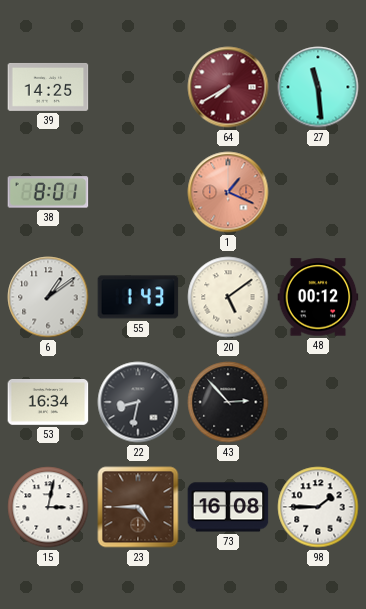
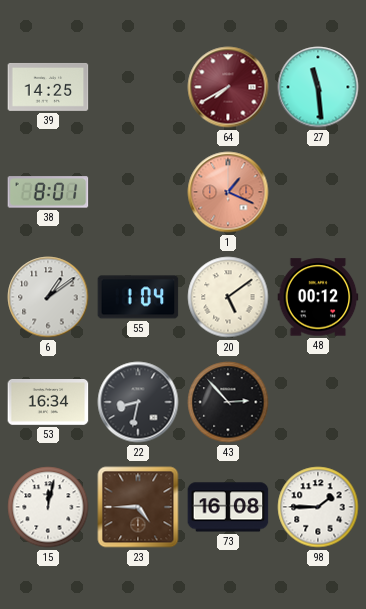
55: 1:43 -> 1:04
15: 3:02 -> 12:02
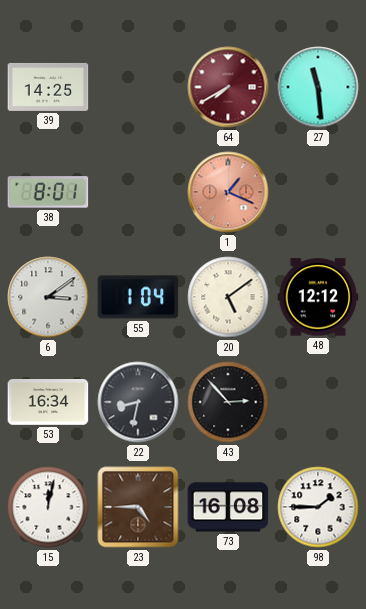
6: 1:09 -> 3:09
48: 00:12 -> 12:12
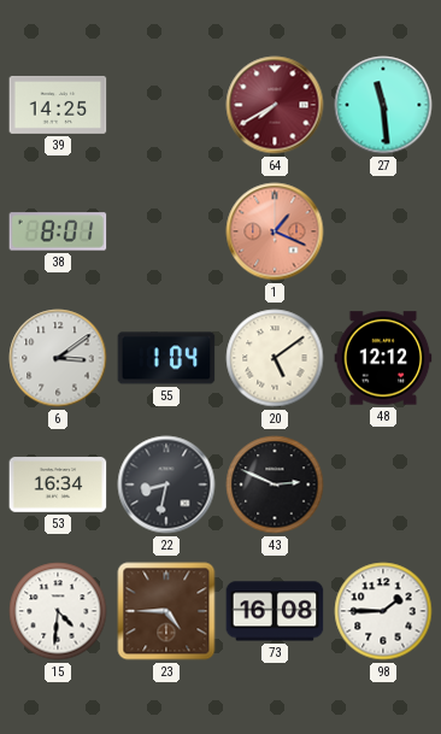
43: 2:53 -> 2:49
15: 12:02 -> 4:31
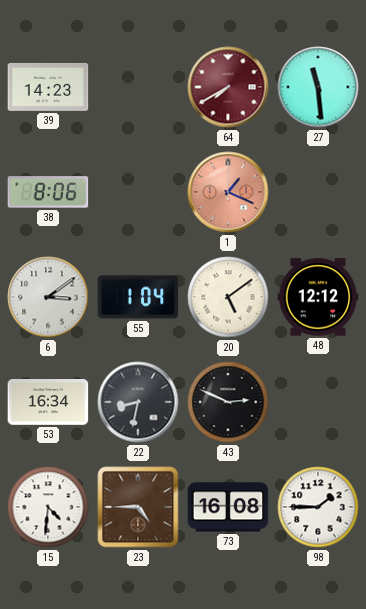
39: 14:25 -> 14:23
38: 8:01 -> 8:06
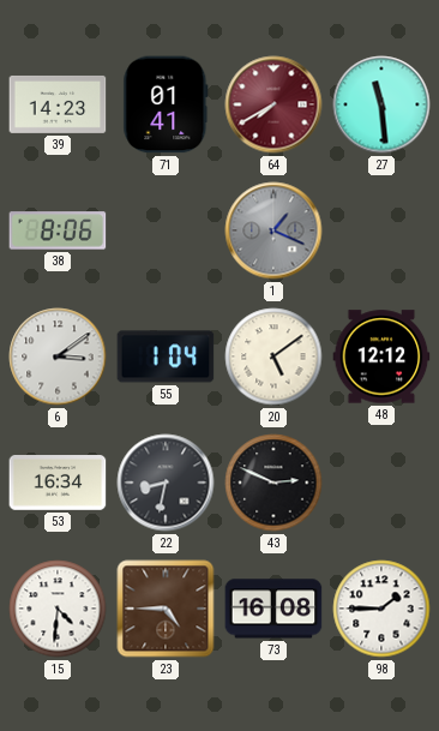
71: none -> 01:41
1 dial: salmon -> grey
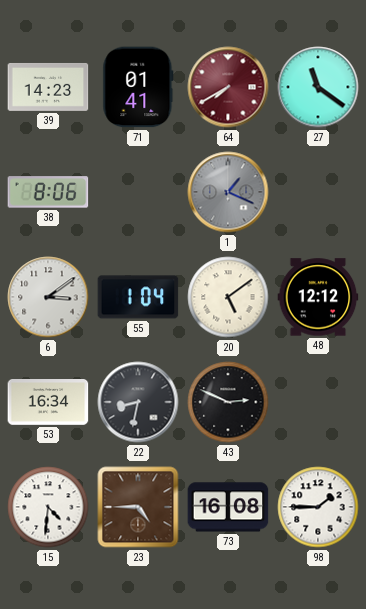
27: 11:29 -> 11:21
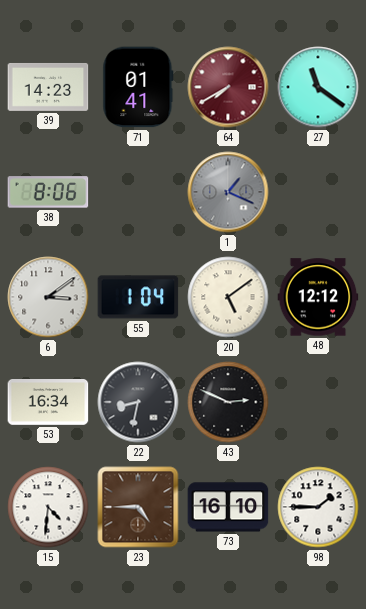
73: 16:08 -> 16:10
